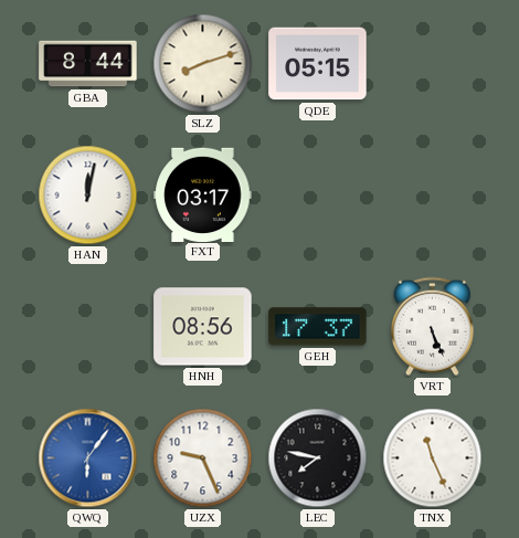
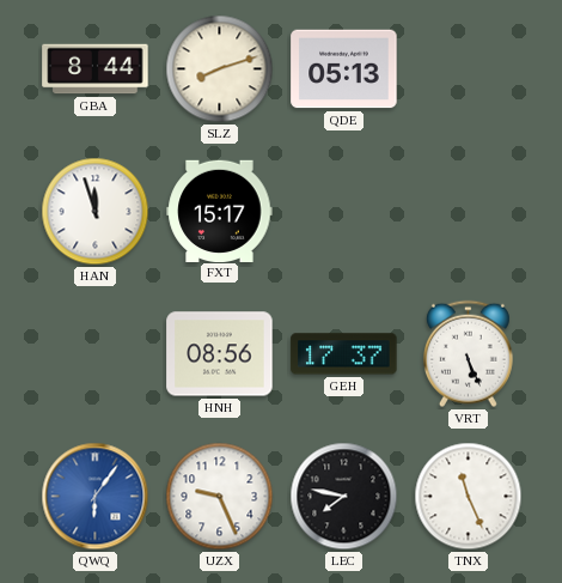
QDE: 05:15 -> 05:13
HAN: 12:02 -> 11:57
FXT: 03:17 -> 15:17
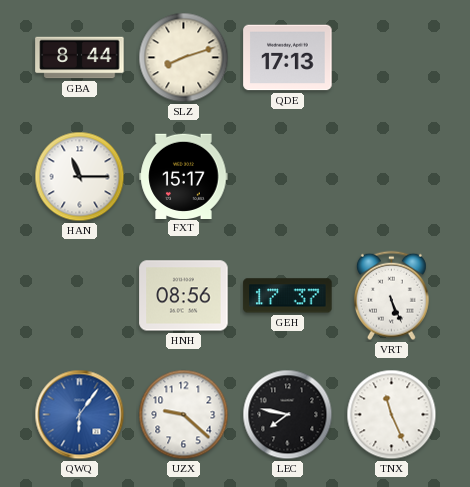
QDE: 05:13 -> 17:13
HAN: 11:57 -> 11:15
UZX: 9:26 -> 9:22
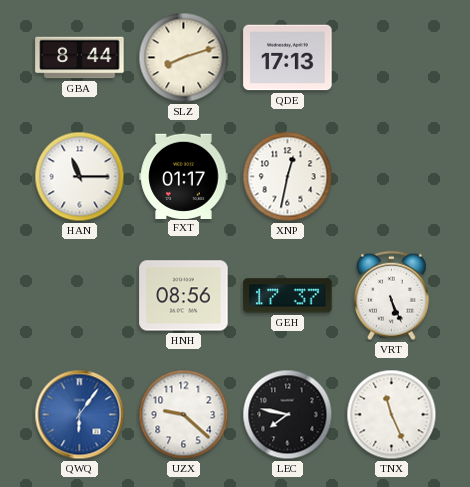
FXT: 15:17 -> 01:17
XNP: none -> 12:32
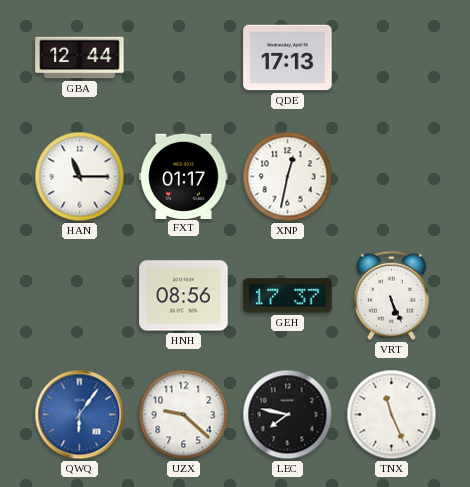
GBA: 8:44 -> 12:44
SLZ: 8:12 -> none
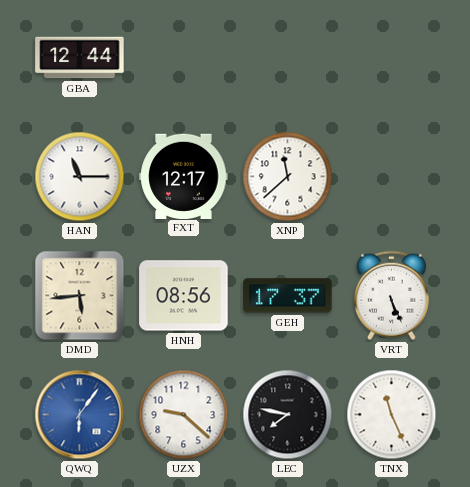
QDE: 17:13 -> none
FXT: 01:17 -> 12:17
XNP: 12:32 -> 11:38
DMD: none -> 5:44
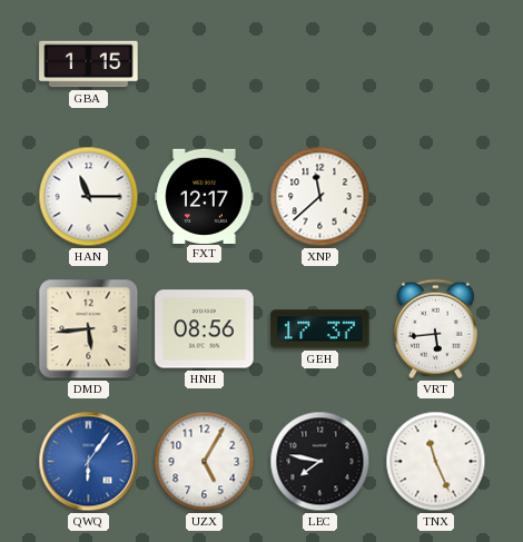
GBA: 12:44 -> 1:15
VRT: 5:26 -> 5:44
UZX: 9:22 -> 5:05
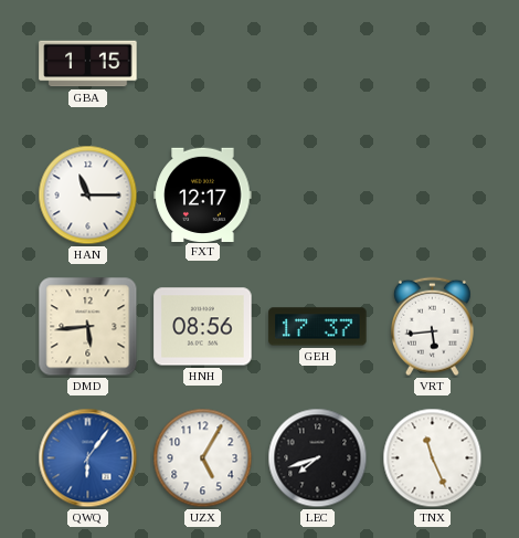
XNP: 11:38 -> none
LEC: 7:47 -> 7:42
